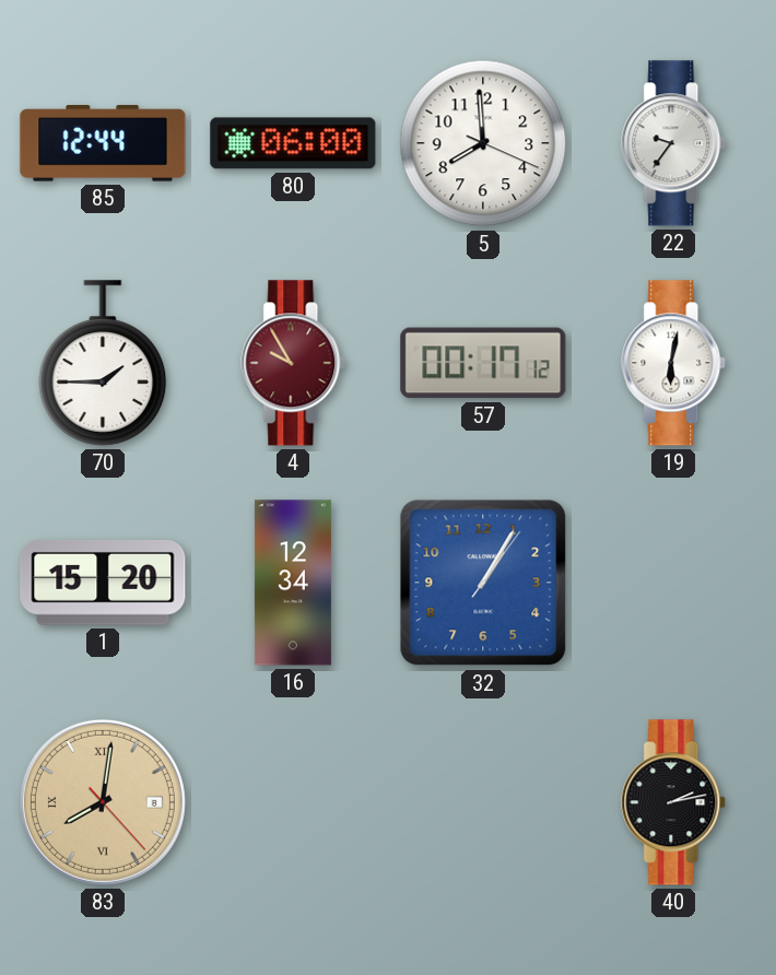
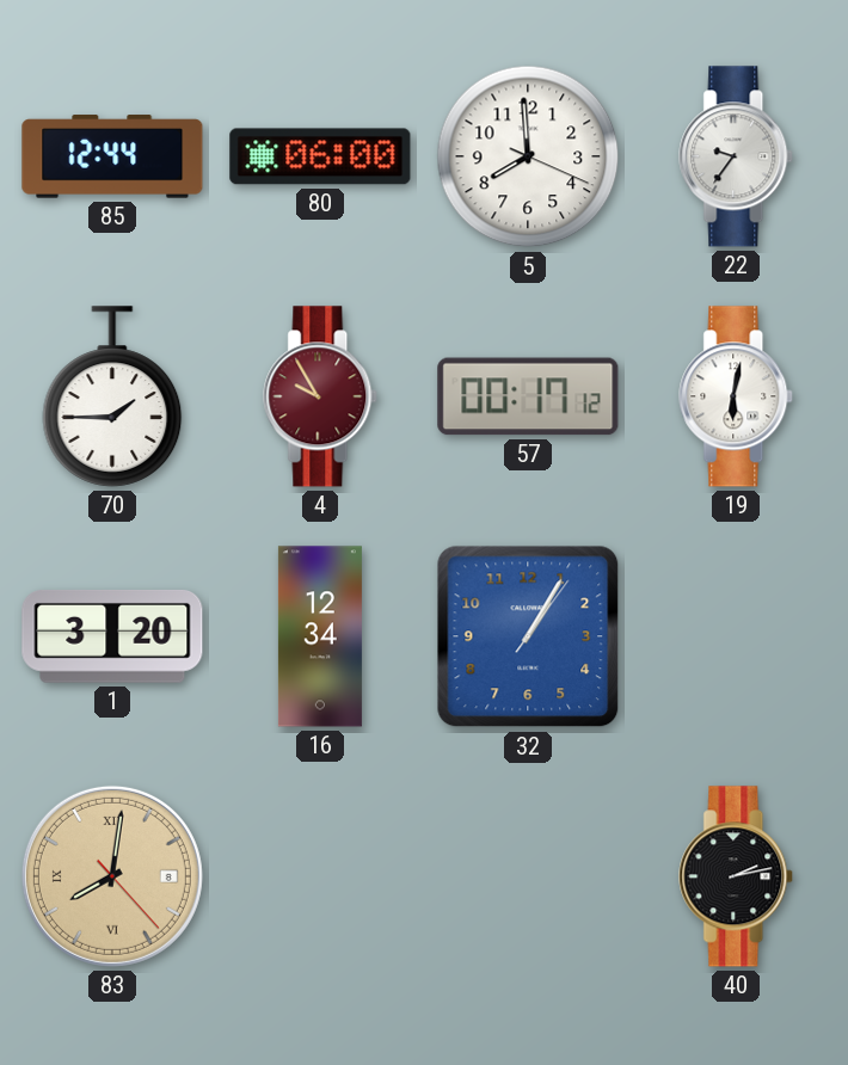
1: 15:20 -> 3:20
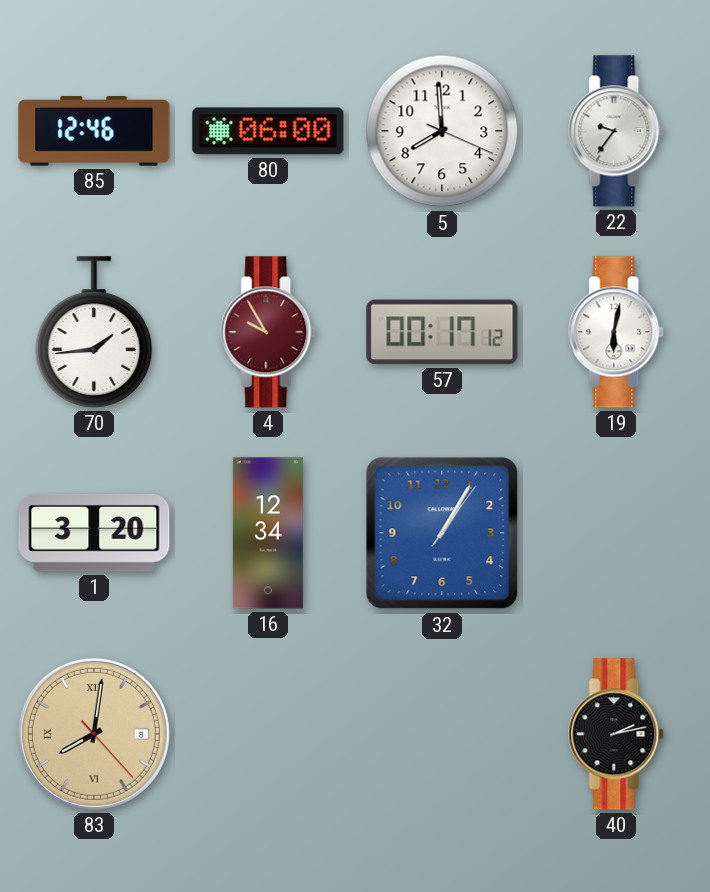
85: 12:44 -> 12:46
70: 1:45 -> 1:44
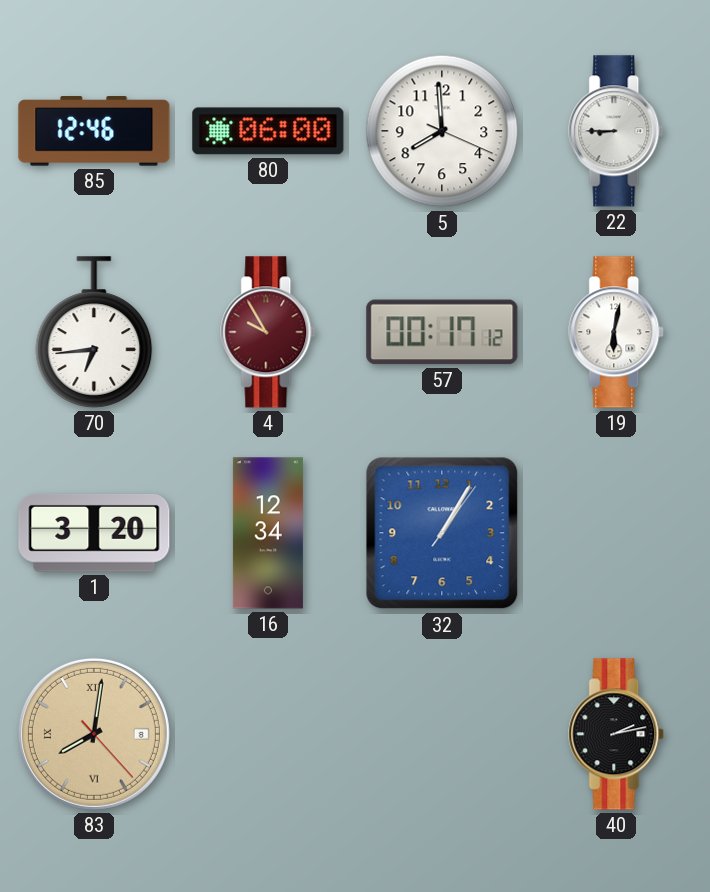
22: 9:36 -> 8:45
70: 1:44 -> 6:44
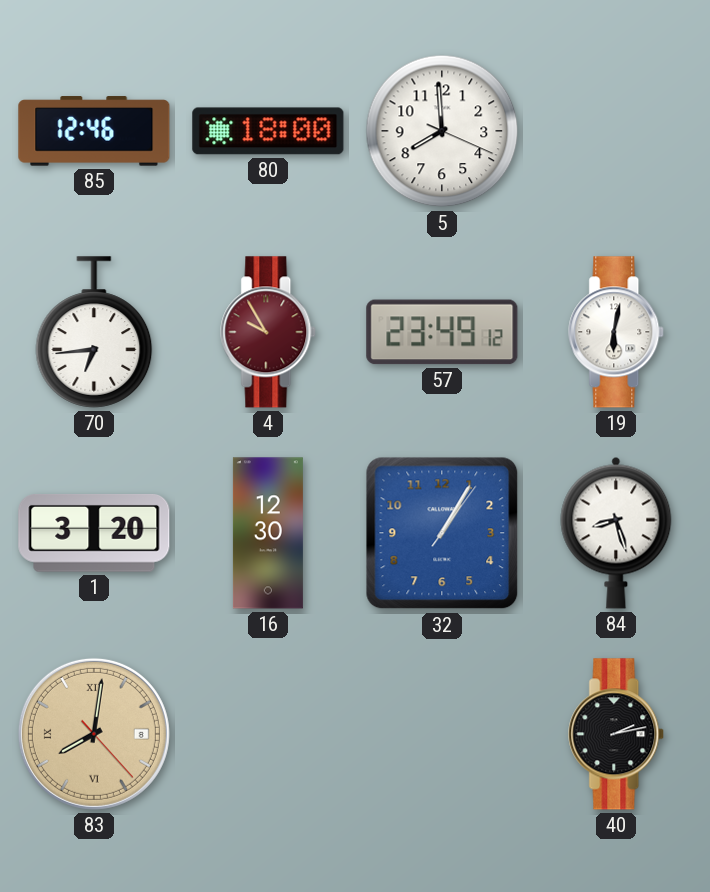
80: 06:00 -> 18:00
22: 8:45 -> none
57: 00:17 -> 23:49
16: 12:34 -> 12:30
84: none -> 8:27
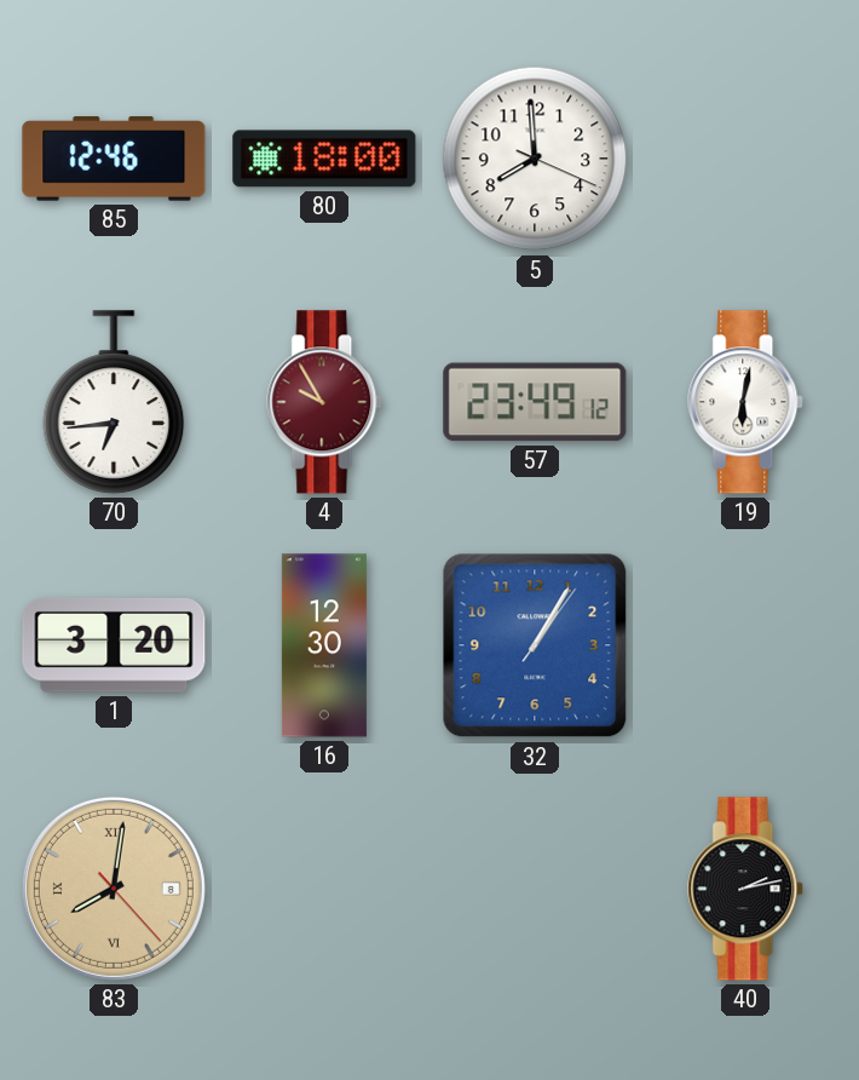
84: 8:27 -> none
